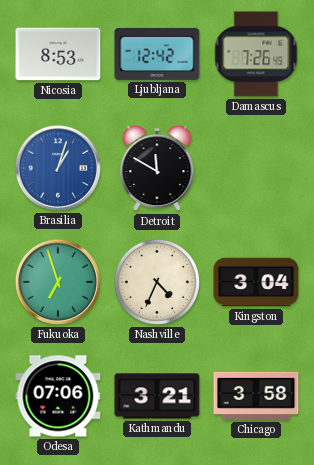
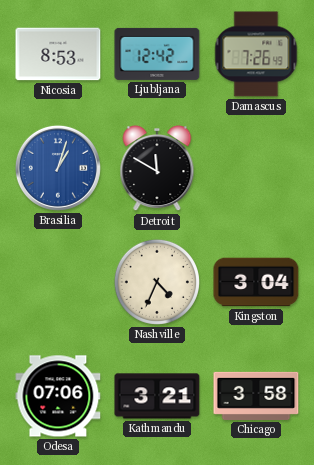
Fukuoka: 6:57 -> none
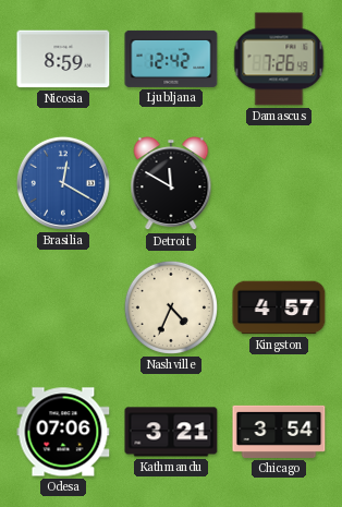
Nicosia: 8:53 -> 8:59
Brasilia: 1:03 -> 12:20
Kingston: 3:04 -> 4:57
Chicago: 3:58 -> 3:54
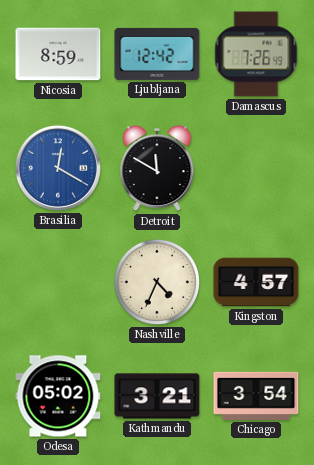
Odesa: 07:06 -> 05:02
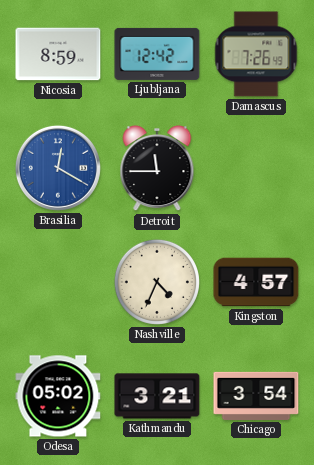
Detroit: 11:50 -> 11:45
